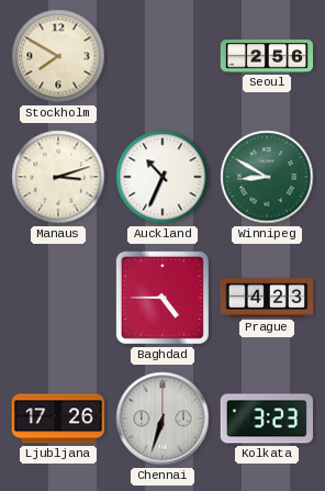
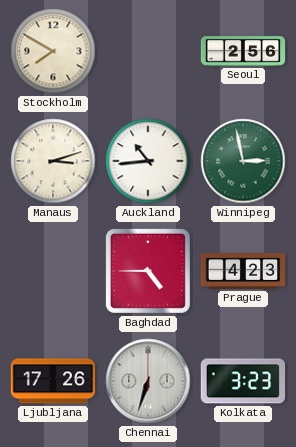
Auckland: 10:34 -> 10:44
Winnipeg: 8:50 -> 2:58
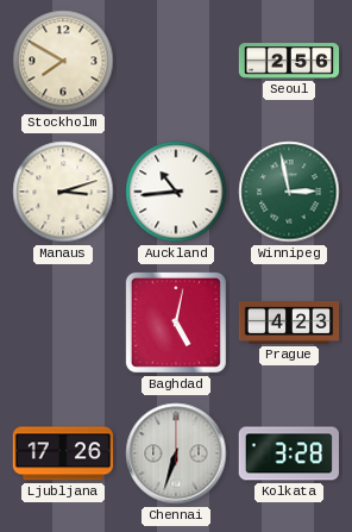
Baghdad: 4:45 -> 5:02
Kolkata: 3:23 -> 3:28
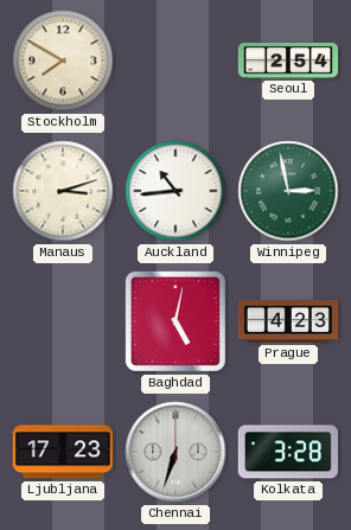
Seoul: 2:56 -> 2:54
Ljubljana: 17:26 -> 17:23
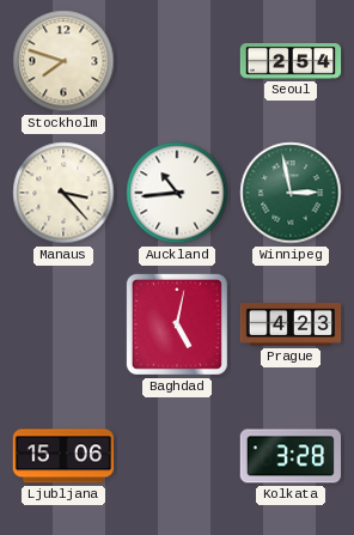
Stockholm: 7:50 -> 7:48
Manaus: 3:12 -> 3:23
Ljubljana: 17:23 -> 15:06
Chennai: 6:33 -> none
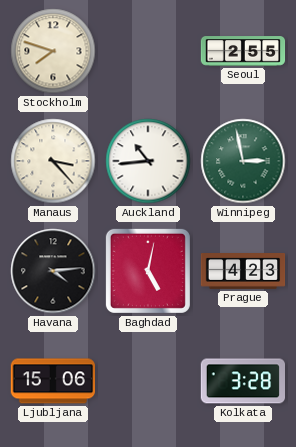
Seoul: 2:54 -> 2:55
Havana: none -> 4:14
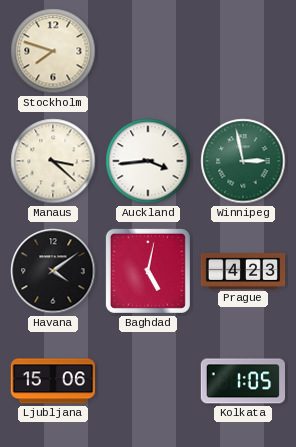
Seoul: 2:55 -> none
Manaus: 3:23 -> 3:22
Auckland: 10:44 -> 3:44
Havana: 4:14 -> 4:09
Kolkata: 3:28 -> 1:05
